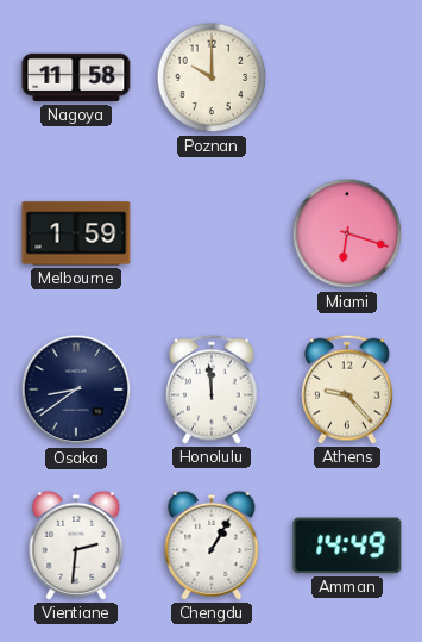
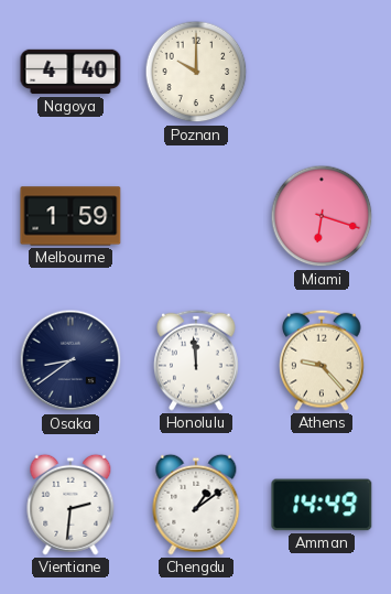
Nagoya: 11:58 -> 4:40
Chengdu: 1:05 -> 1:09
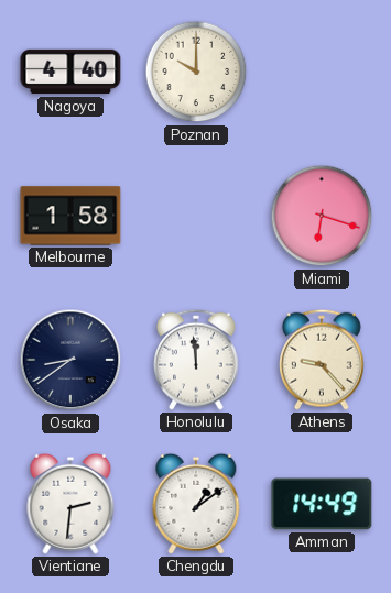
Melbourne: 1:59 -> 1:58
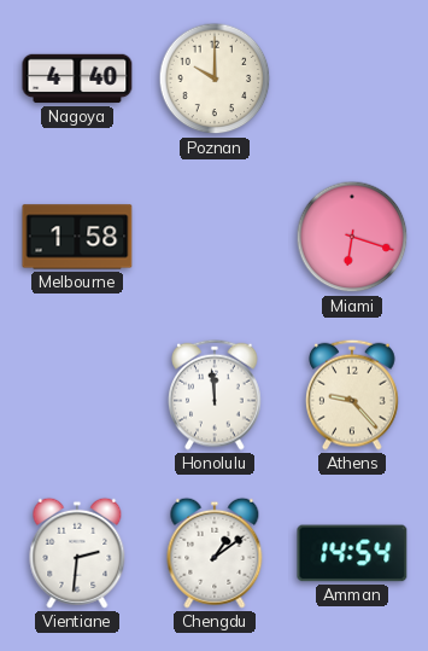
Osaka: 8:39 -> none
Amman: 14:49 -> 14:54
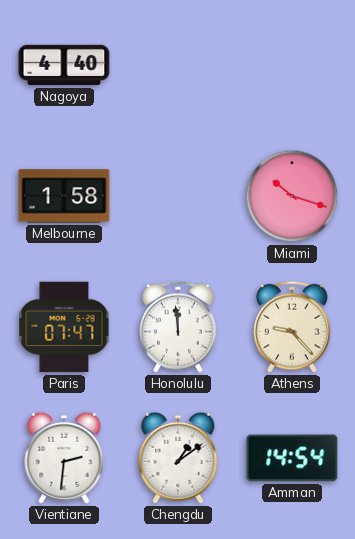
Poznan: 10:00 -> none
Miami: 6:18 -> 10:18
Paris: none -> 07:47
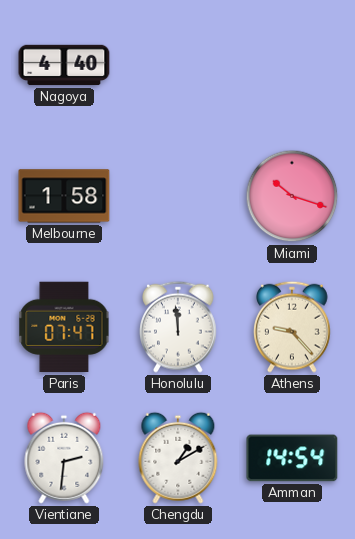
Chengdu: 1:09 -> 1:10
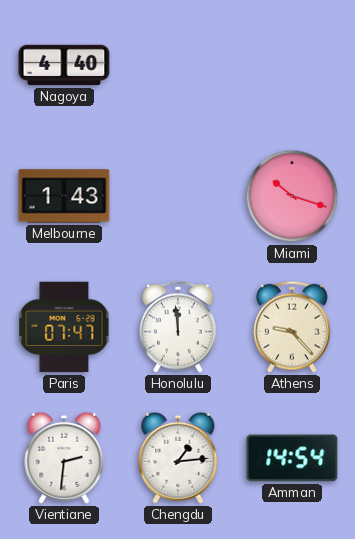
Melbourne: 1:58 -> 1:43
Chengdu: 1:10 -> 1:14
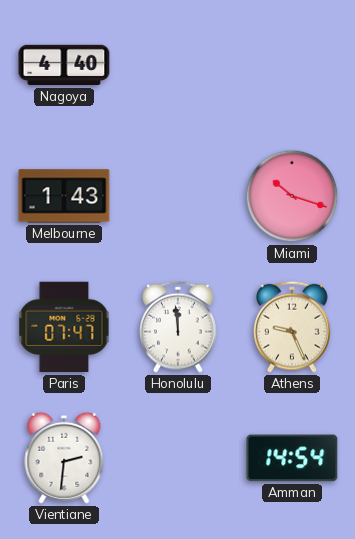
Athens: 9:23 -> 9:26
Chengdu: 1:14 -> none
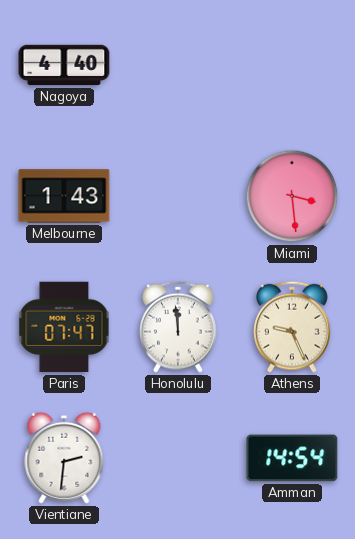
Miami: 10:18 -> 3:29
